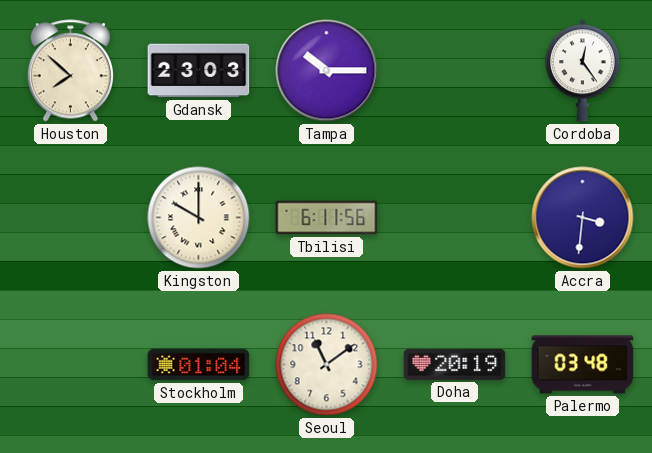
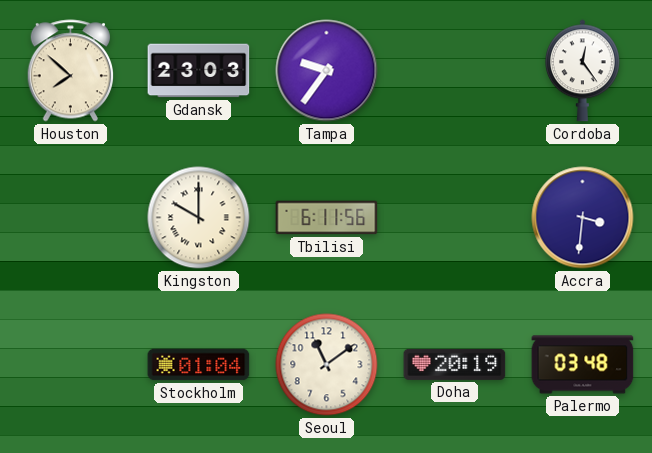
Tampa: 10:15 -> 9:36
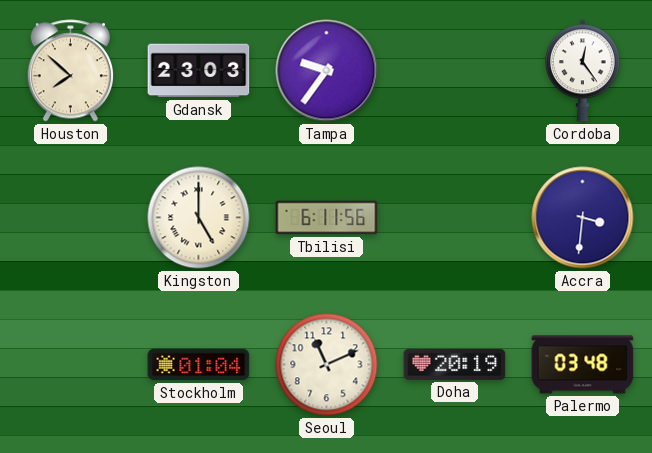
Kingston: 10:00 -> 5:00
Seoul: 11:09 -> 11:11
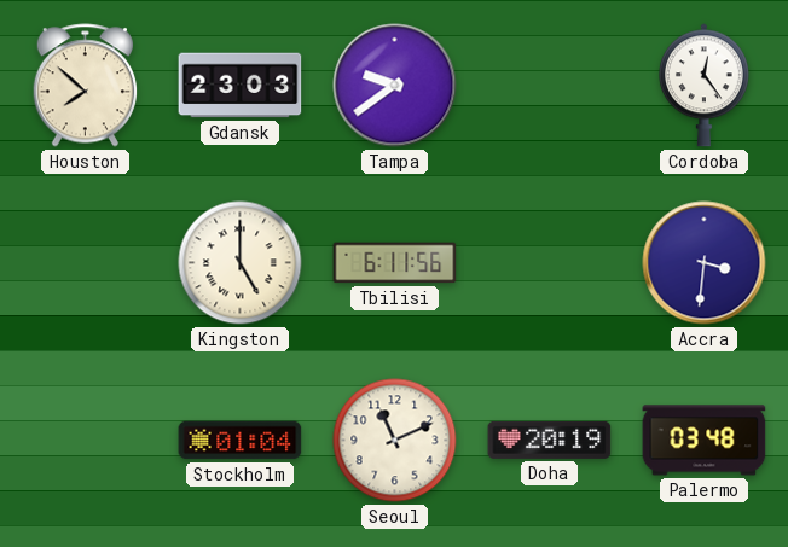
Tampa: 9:36 -> 9:39
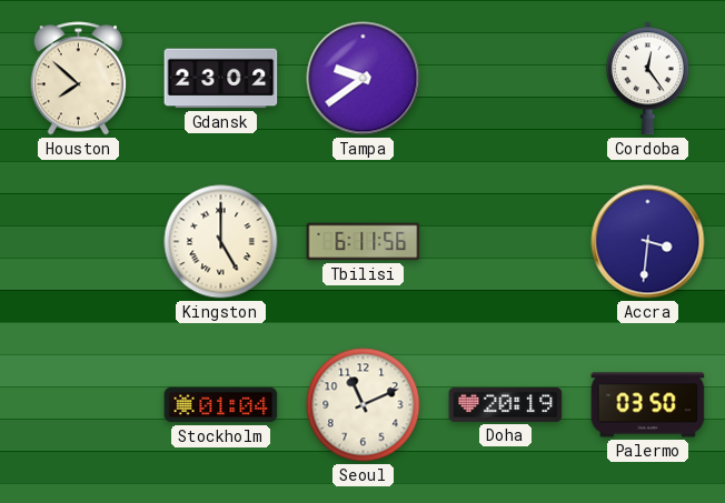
Gdansk: 23:03 -> 23:02
Palermo: 03:48 -> 03:50
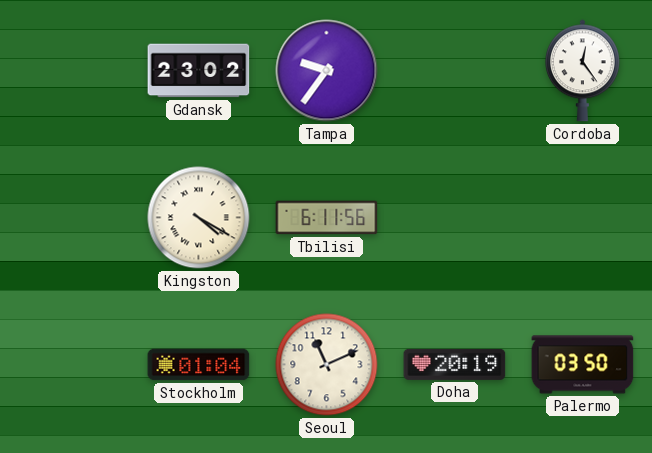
Houston: 7:52 -> none
Tampa: 9:39 -> 9:36
Kingston: 5:00 -> 4:20
Accra: 3:31 -> none
